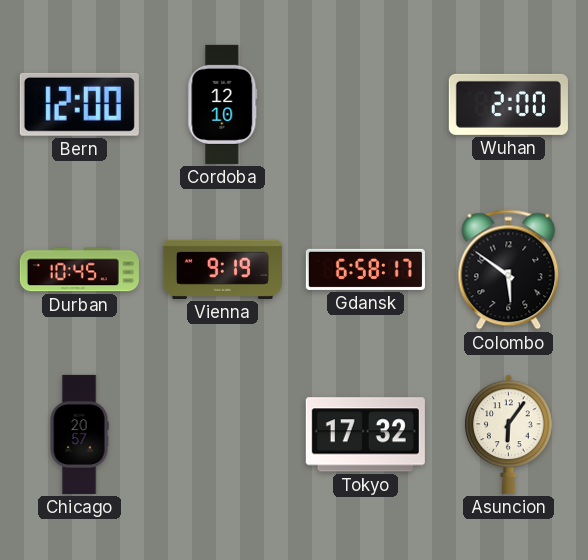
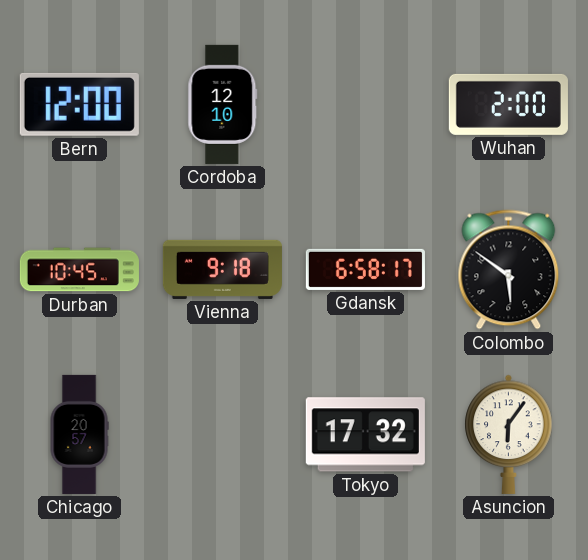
Vienna: 9:19 -> 9:18
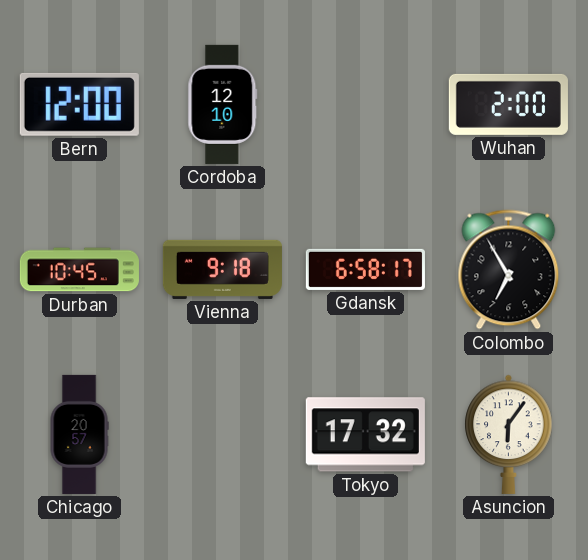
Colombo: 5:51 -> 6:55
